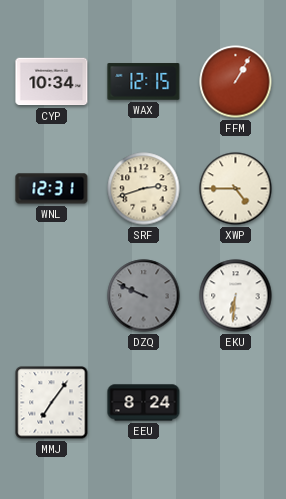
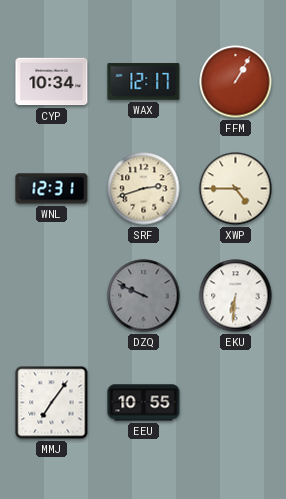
WAX: 12:15 -> 12:17
EEU: 8:24 -> 10:55
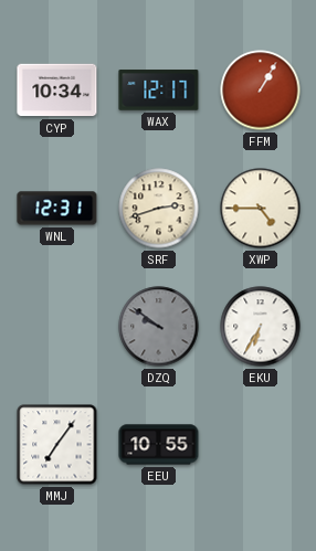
DZQ: 9:49 -> 9:51
EKU: 6:31 -> 6:35
